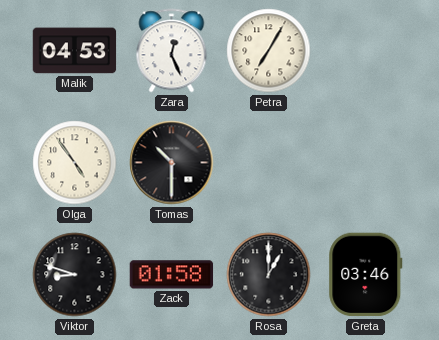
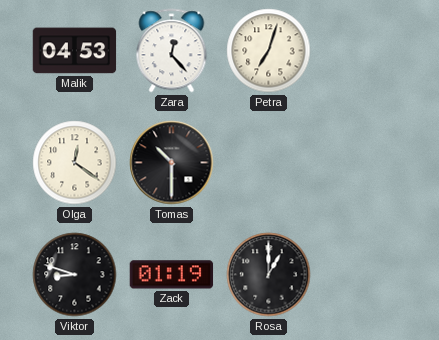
Zara: 12:26 -> 12:23
Petra: 7:05 -> 7:03
Olga: 4:54 -> 12:21
Zack: 01:58 -> 01:19
Greta: 03:46 -> none
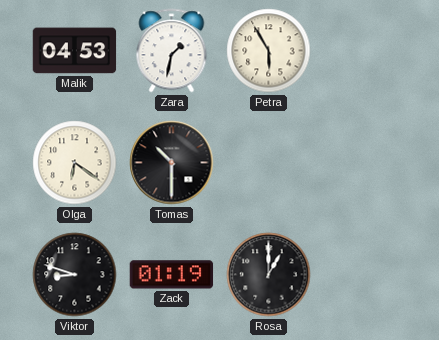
Zara: 12:23 -> 1:32
Petra: 7:03 -> 5:55
Olga: 12:21 -> 6:21
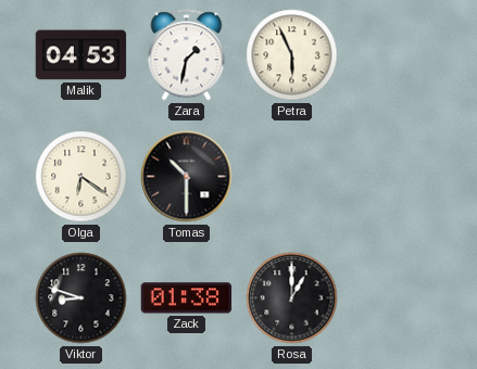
Petra: 5:55 -> 5:56
Zack: 01:19 -> 01:38
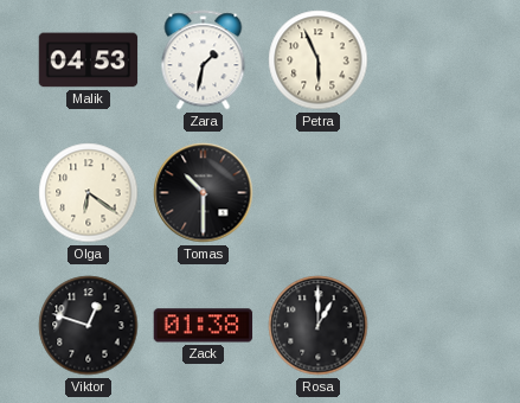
Viktor: 8:48 -> 12:48
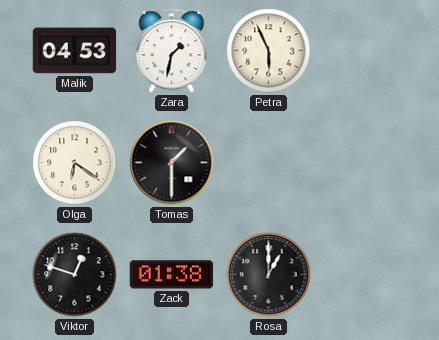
Tomas: 10:30 -> 1:30
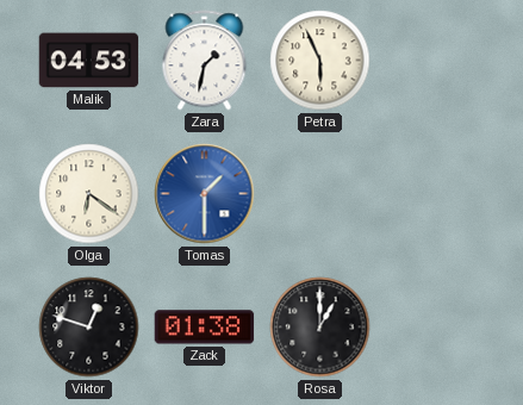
Tomas dial: black -> blue
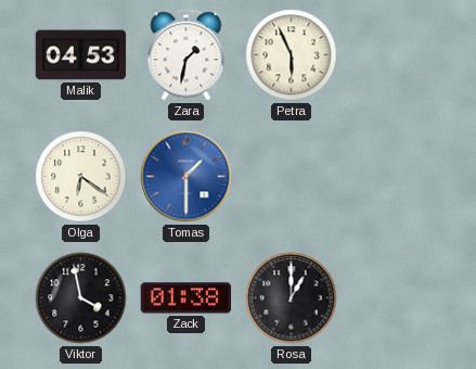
Viktor: 12:48 -> 3:58
